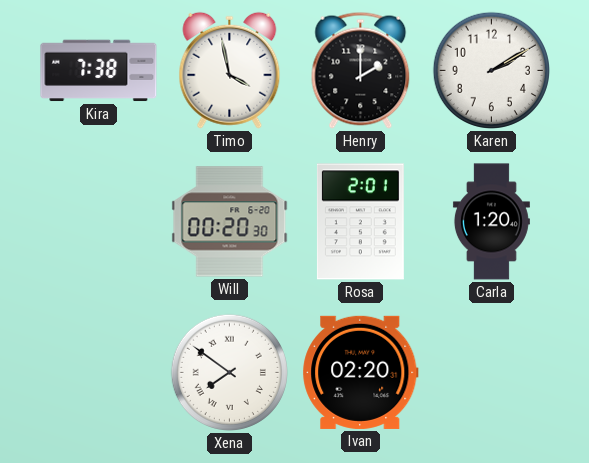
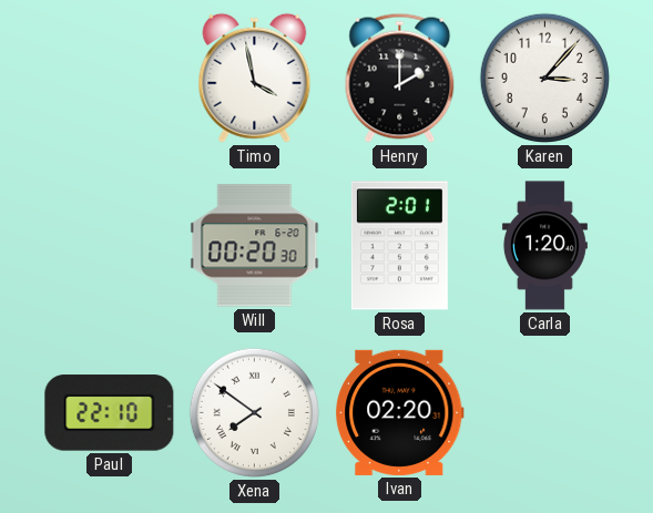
Kira: 7:38 -> none
Karen: 2:10 -> 3:07
Paul: none -> 22:10
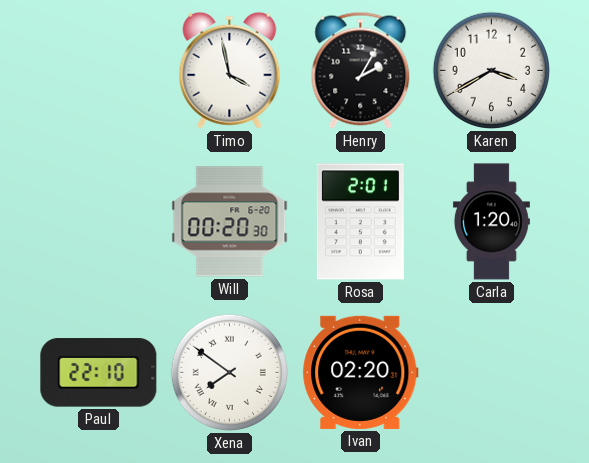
Henry: 2:00 -> 2:05
Karen: 3:07 -> 3:40
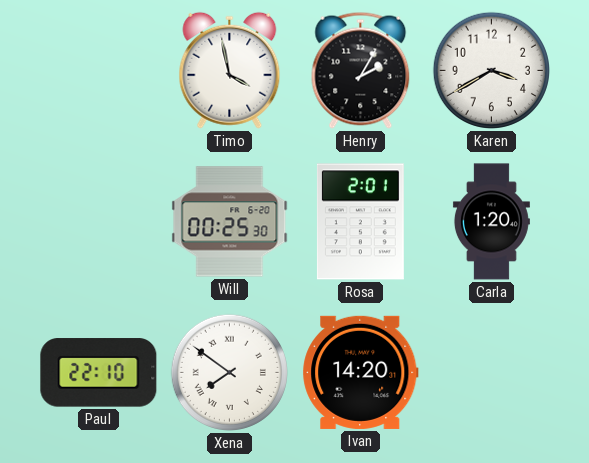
Will: 00:20 -> 00:25
Ivan: 02:20 -> 14:20
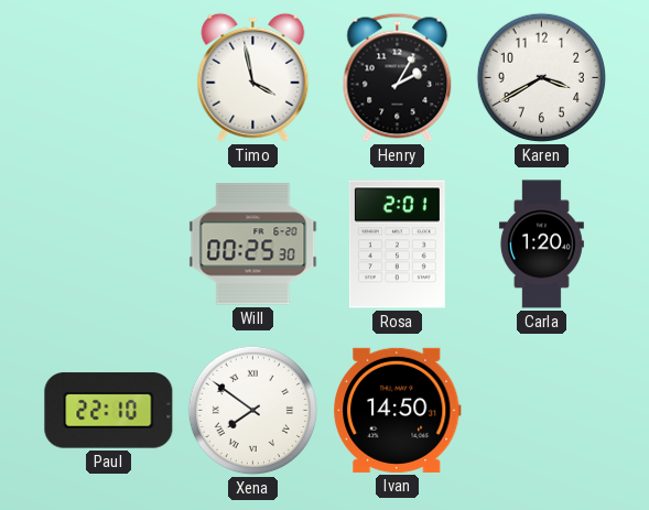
Ivan: 14:20 -> 14:50
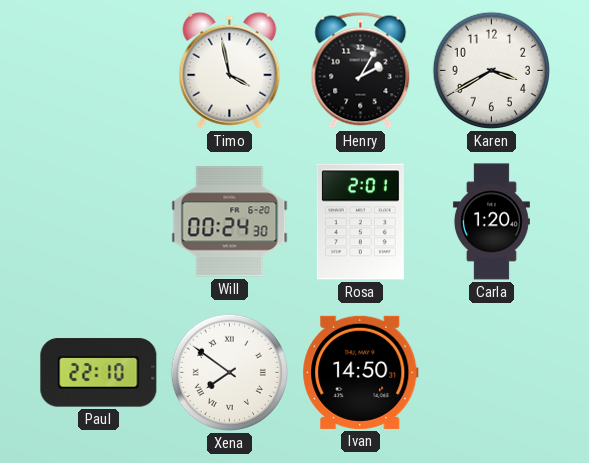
Will: 00:25 -> 00:24
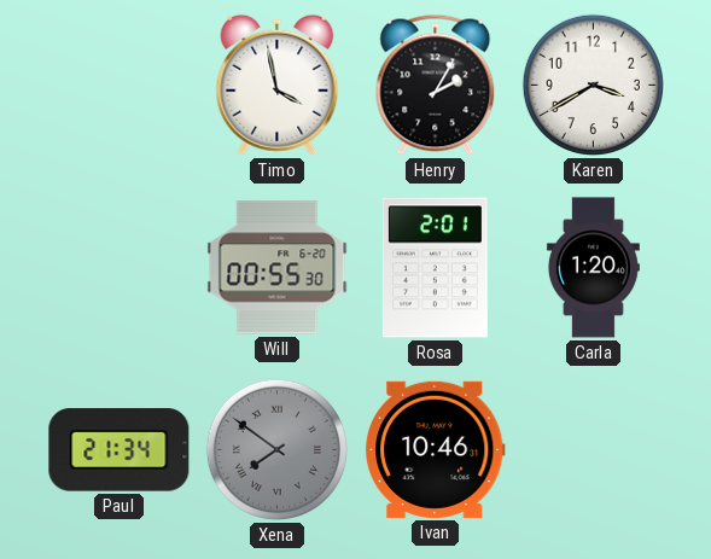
Will: 00:24 -> 00:55
Paul: 22:10 -> 21:34
Xena dial: white -> grey
Ivan: 14:50 -> 10:46
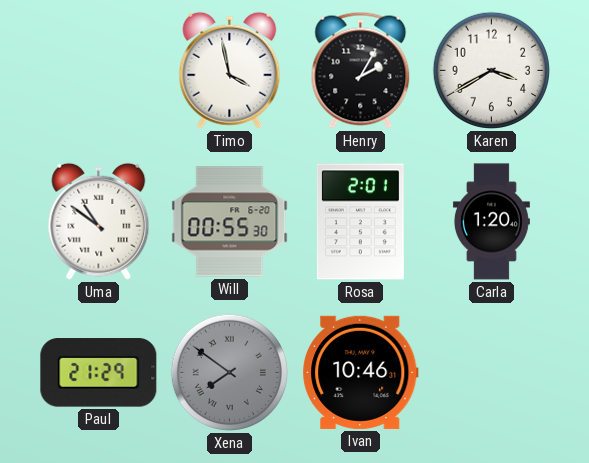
Uma: none -> 10:51
Paul: 21:34 -> 21:29
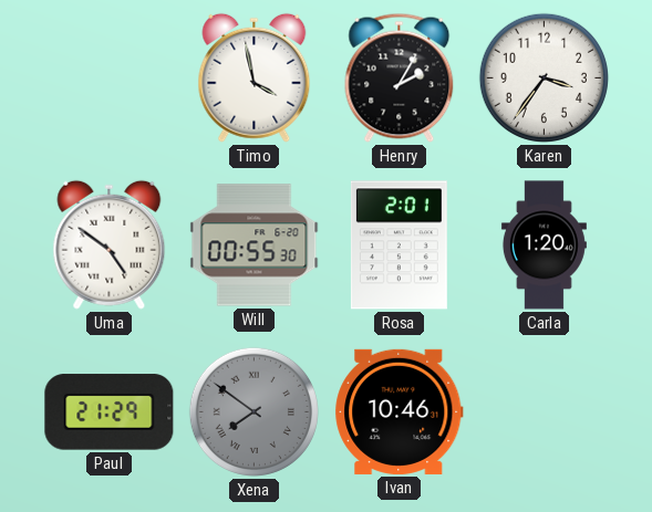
Karen: 3:40 -> 3:36
Uma: 10:51 -> 4:51
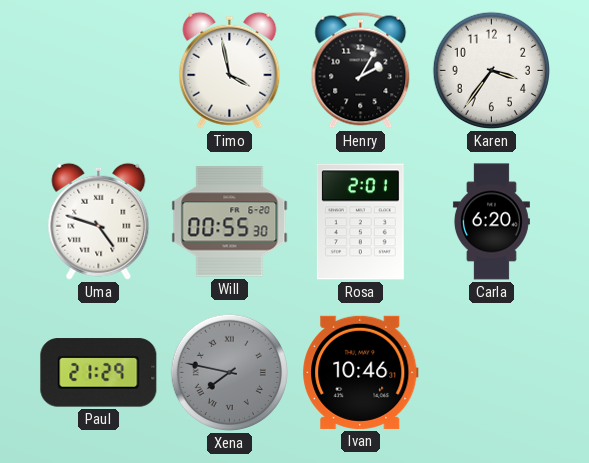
Uma: 4:51 -> 4:48
Carla: 1:20 -> 6:20
Xena: 7:51 -> 7:47
